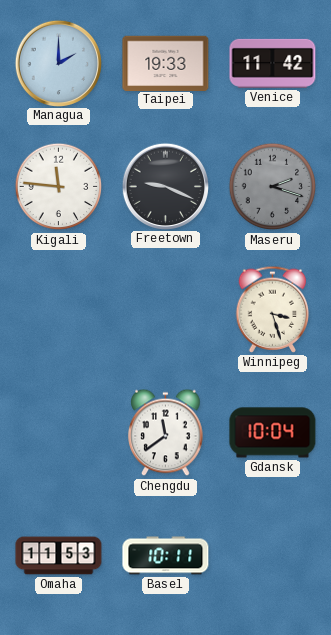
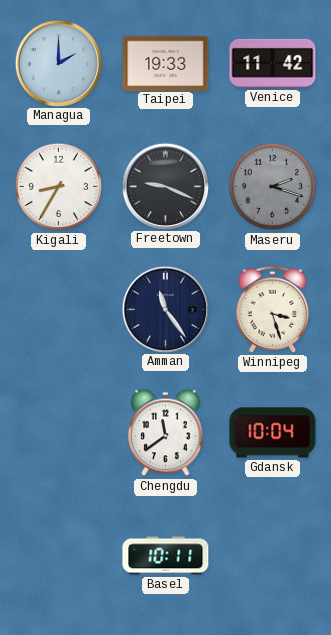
Kigali: 11:46 -> 8:35
Amman: none -> 11:24
Omaha: 11:53 -> none
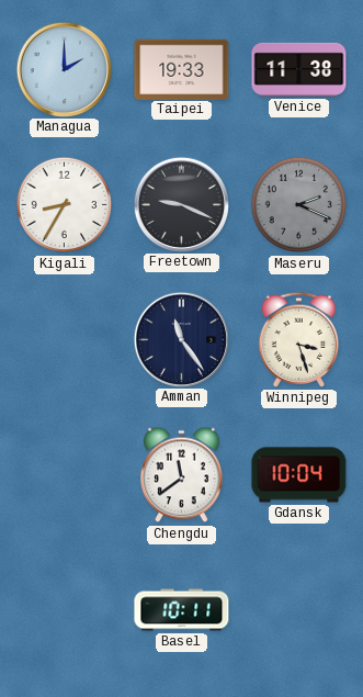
Venice: 11:42 -> 11:38
Maseru: 2:18 -> 2:19
